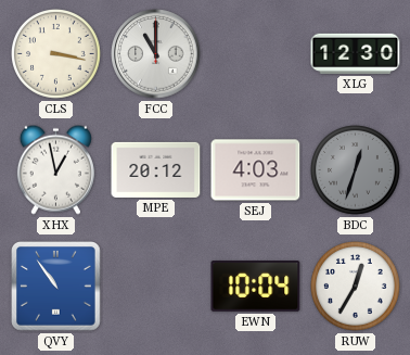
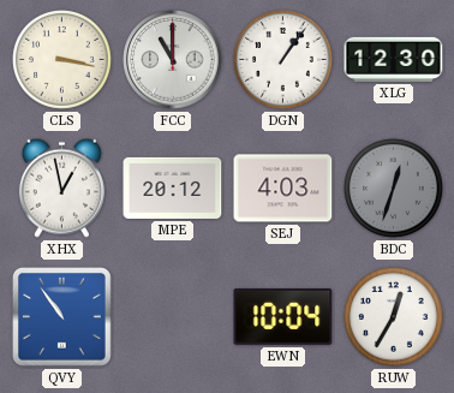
DGN: none -> 1:06
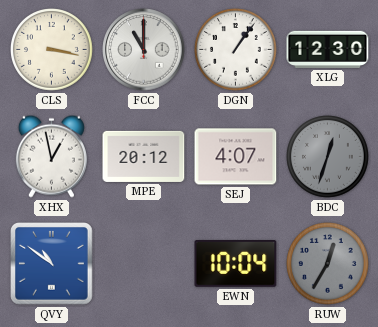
SEJ: 4:03 -> 4:07
QVY: 10:54 -> 10:51
RUW dial: white -> grey
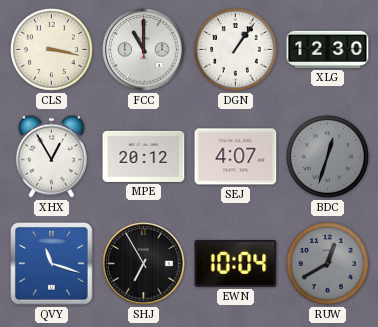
XHX: 12:58 -> 12:55
QVY: 10:51 -> 11:18
SHJ: none -> 6:55
RUW: 12:35 -> 12:40
